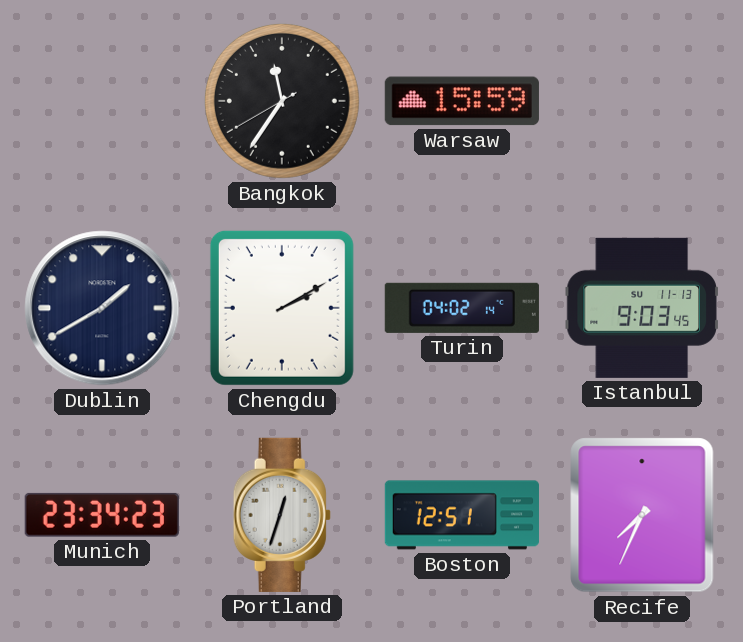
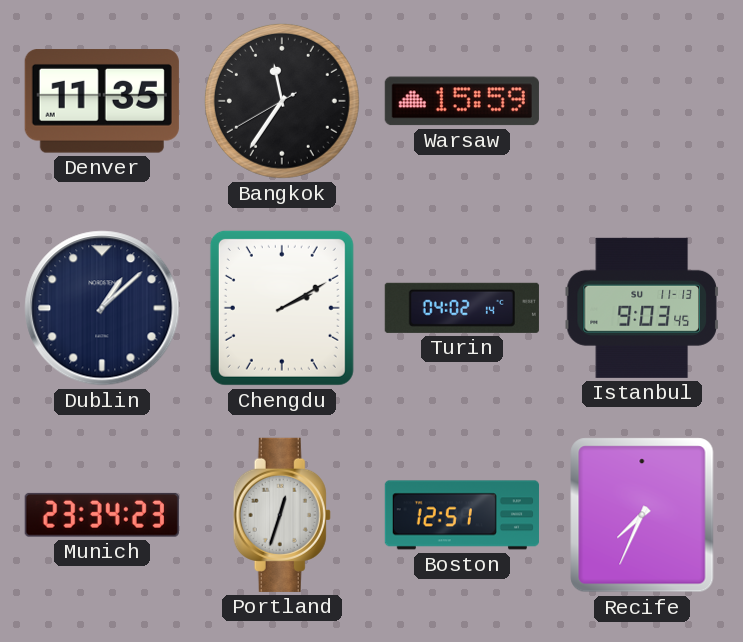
Denver: none -> 11:35
Dublin: 1:40 -> 1:08
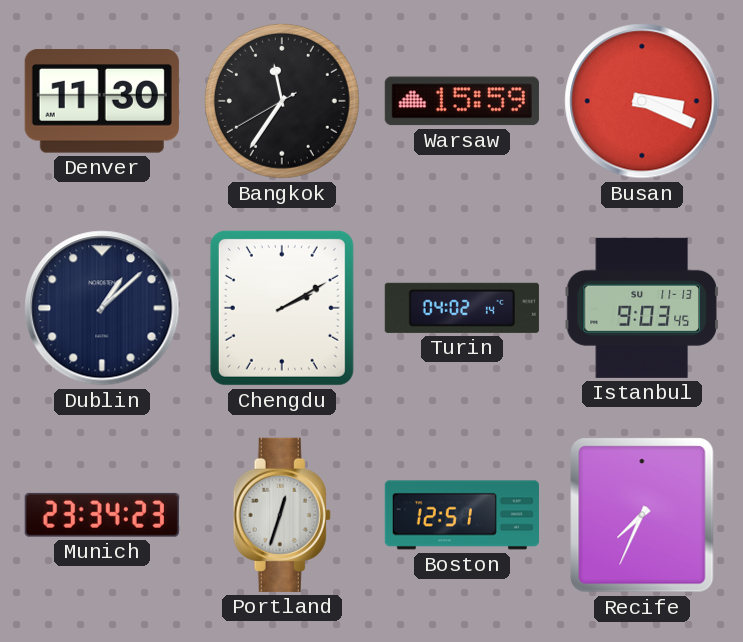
Denver: 11:35 -> 11:30
Busan: none -> 3:19
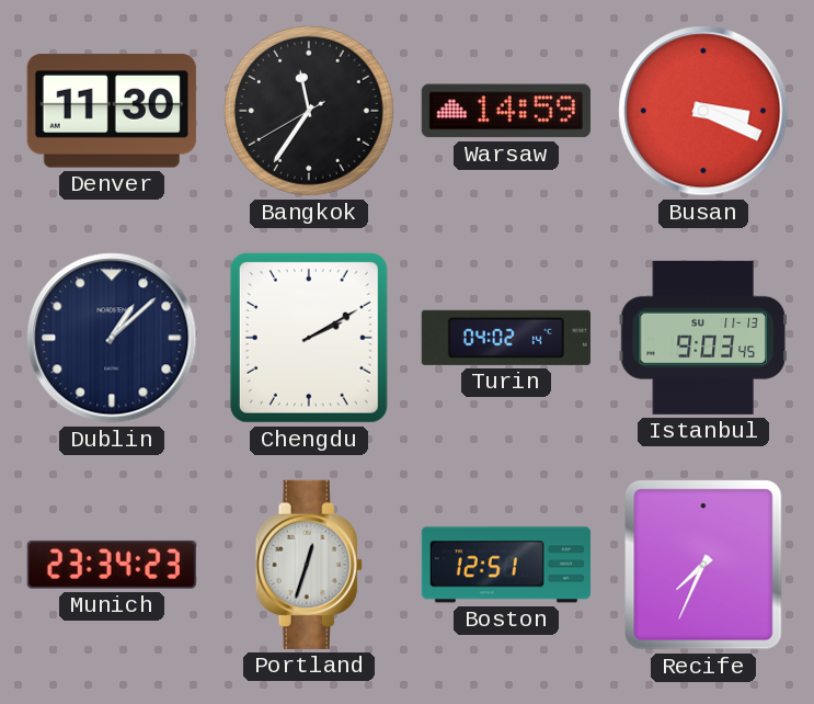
Warsaw: 15:59 -> 14:59
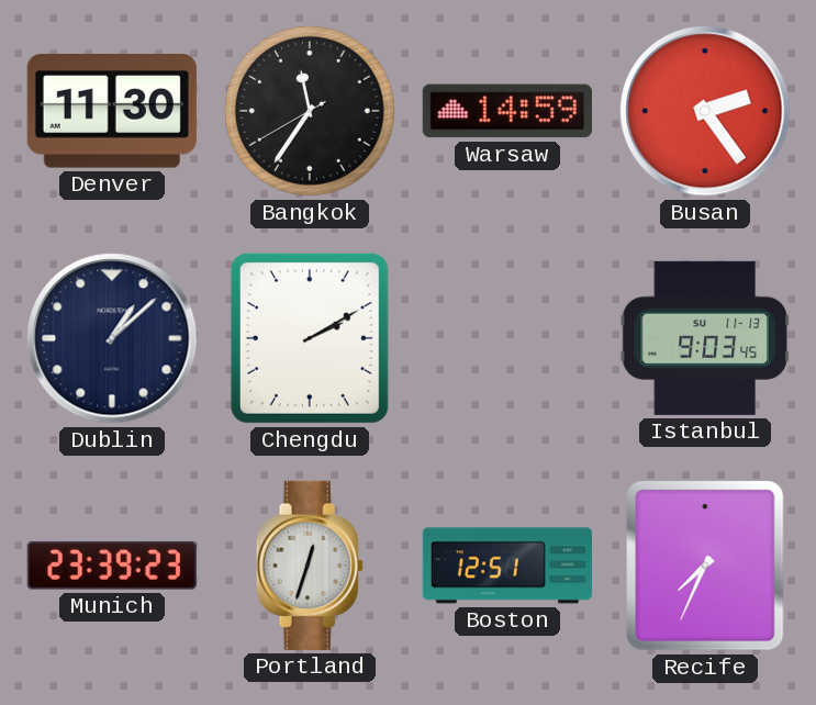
Busan: 3:19 -> 2:24
Turin: 04:02 -> none
Munich: 23:34 -> 23:39
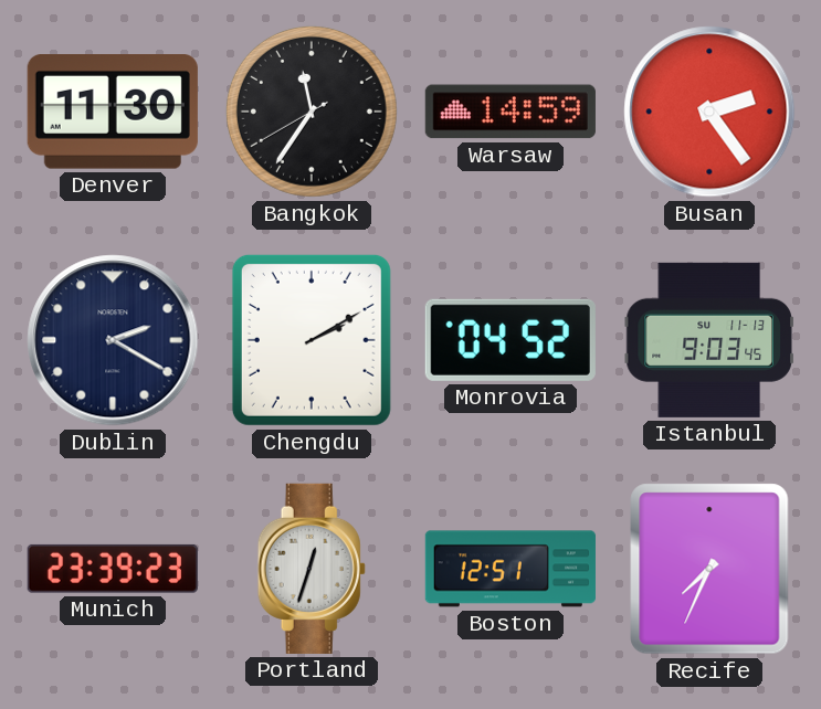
Dublin: 1:08 -> 2:20
Monrovia: none -> 04:52
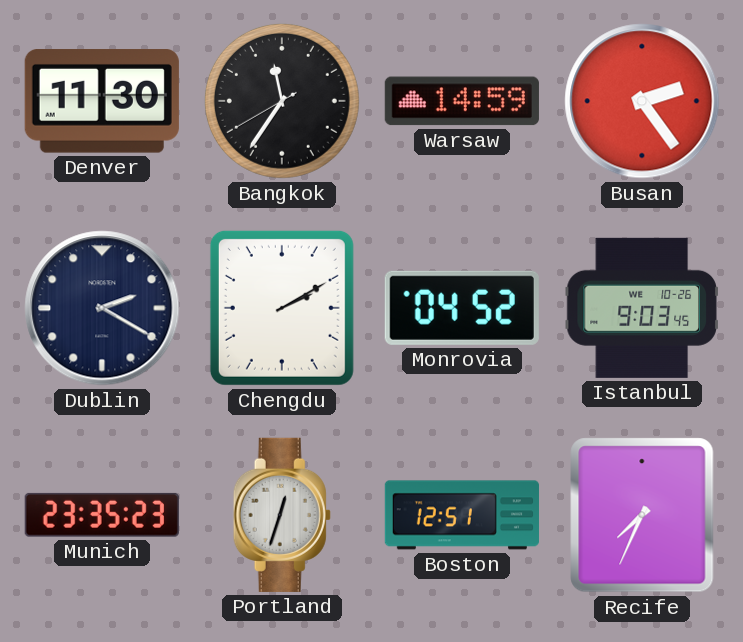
Istanbul date: SU 11-13 -> WE 10-26
Munich: 23:39 -> 23:35
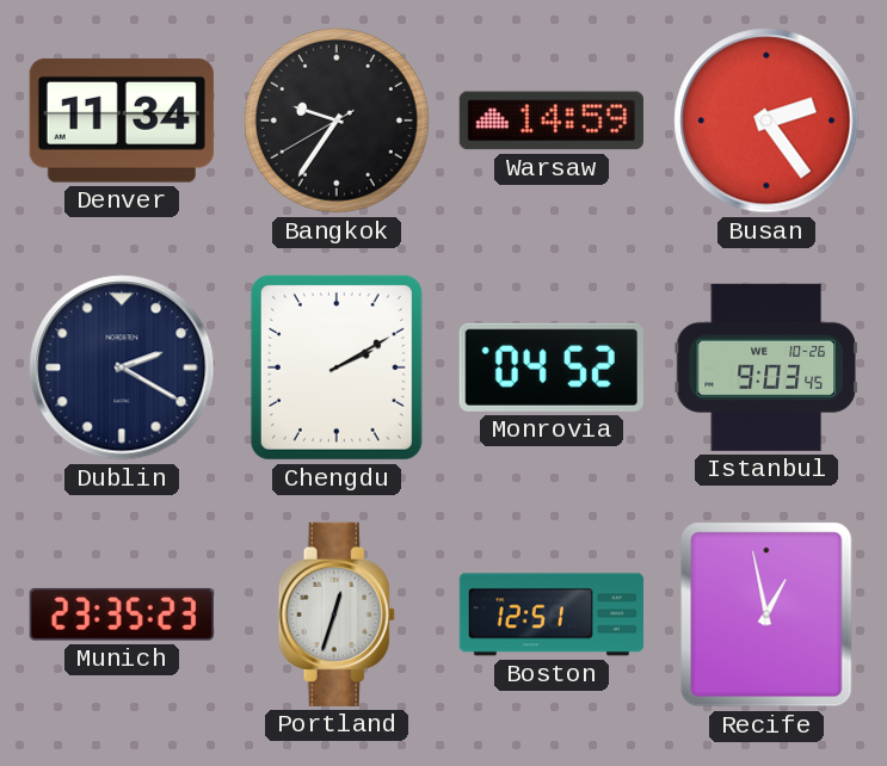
Denver: 11:30 -> 11:34
Bangkok: 11:35 -> 9:35
Recife: 7:34 -> 12:58
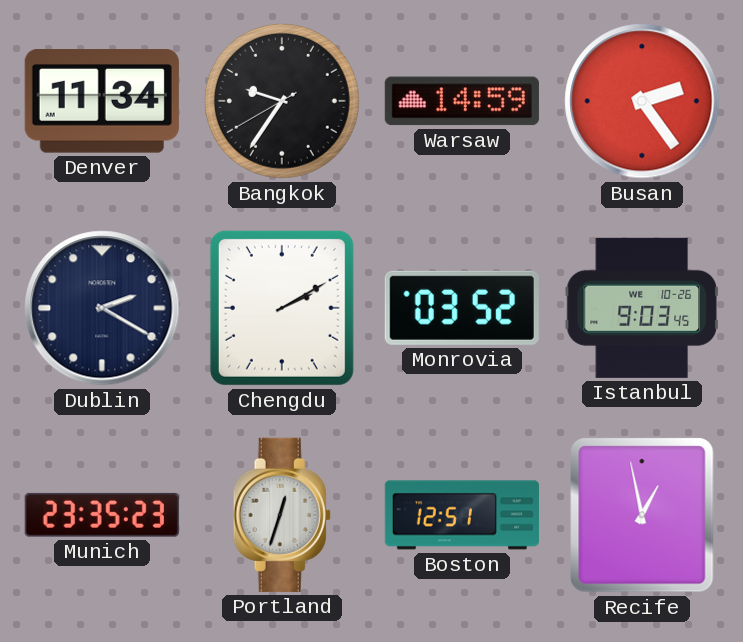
Monrovia: 04:52 -> 03:52
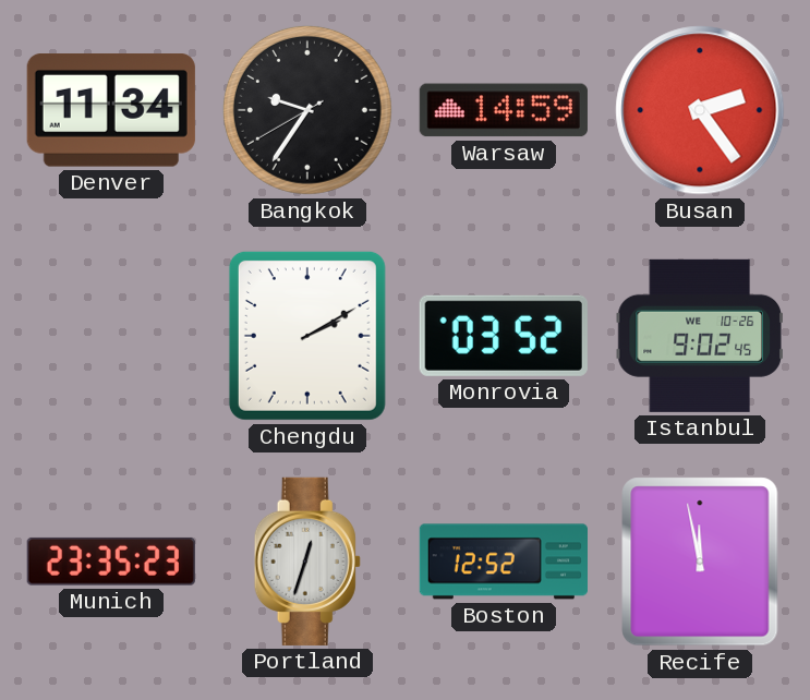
Dublin: 2:20 -> none
Istanbul: 9:03 -> 9:02
Boston: 12:51 -> 12:52
Recife: 12:58 -> 11:58
